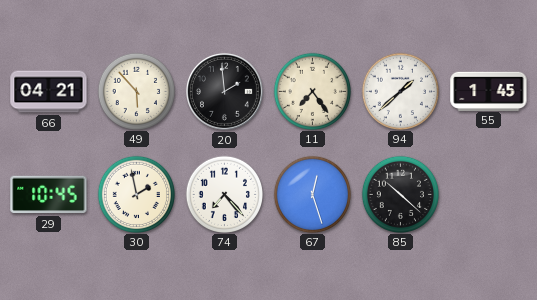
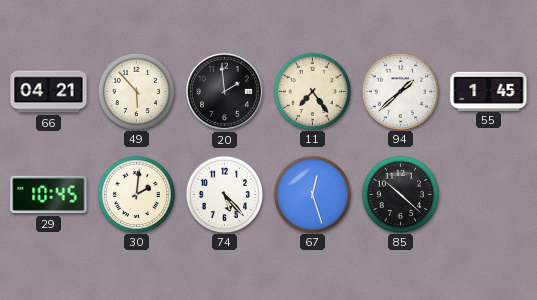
30: 1:58 -> 2:01
74: 7:23 -> 5:23
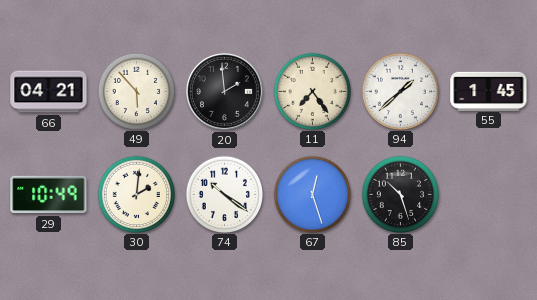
29: 10:45 -> 10:49
74: 5:23 -> 10:21
85: 10:22 -> 10:27
